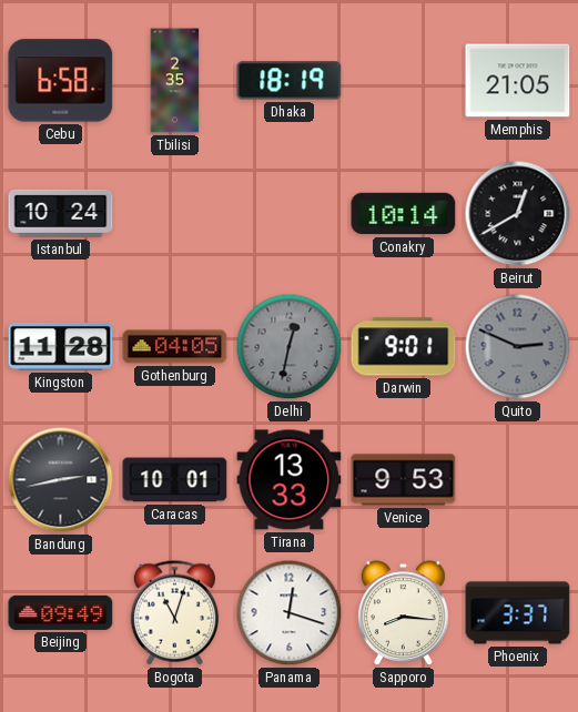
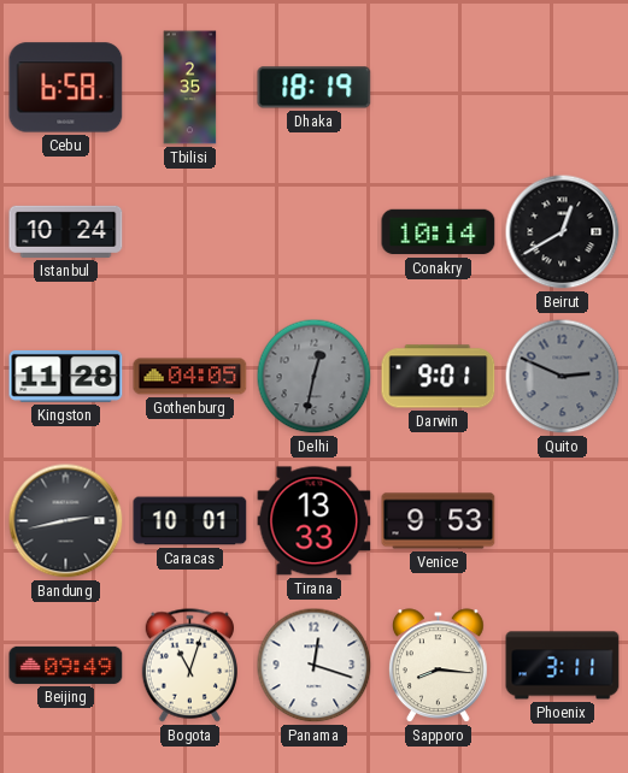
Memphis: 21:05 -> none
Phoenix: 3:37 -> 3:11
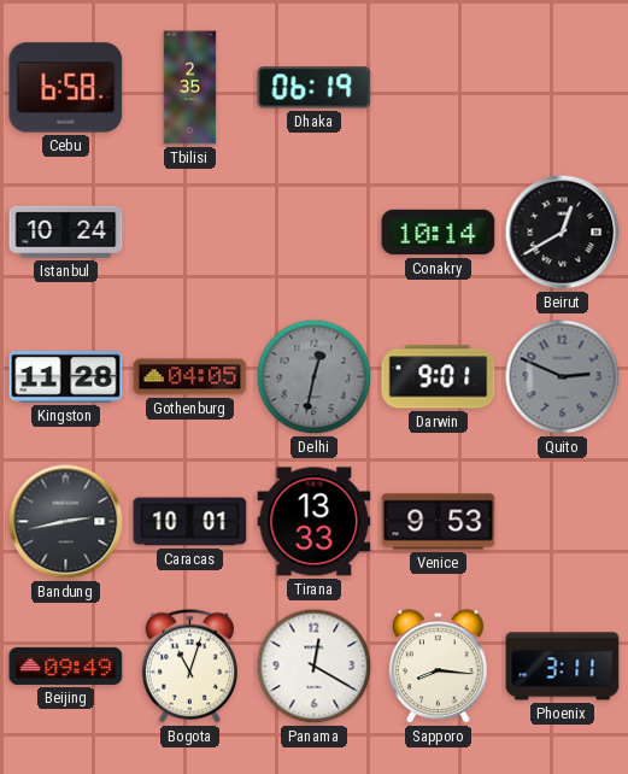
Dhaka: 18:19 -> 06:19
Panama: 12:18 -> 12:20
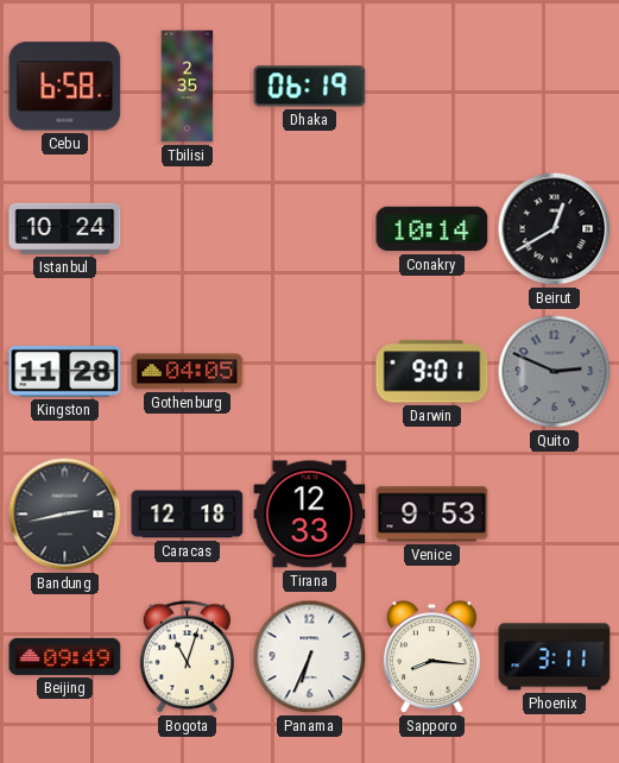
Delhi: 12:32 -> none
Caracas: 10:01 -> 12:18
Tirana: 13:33 -> 12:33
Panama: 12:20 -> 6:34
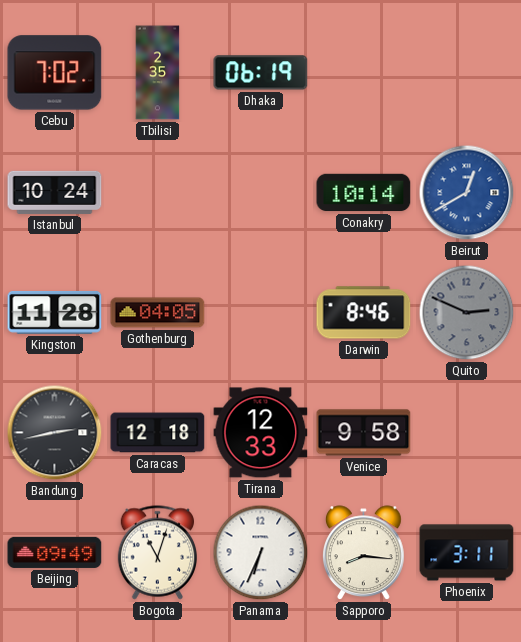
Cebu: 6:58 -> 7:02
Beirut dial: black -> blue
Darwin: 9:01 -> 8:46
Venice: 9:53 -> 9:58
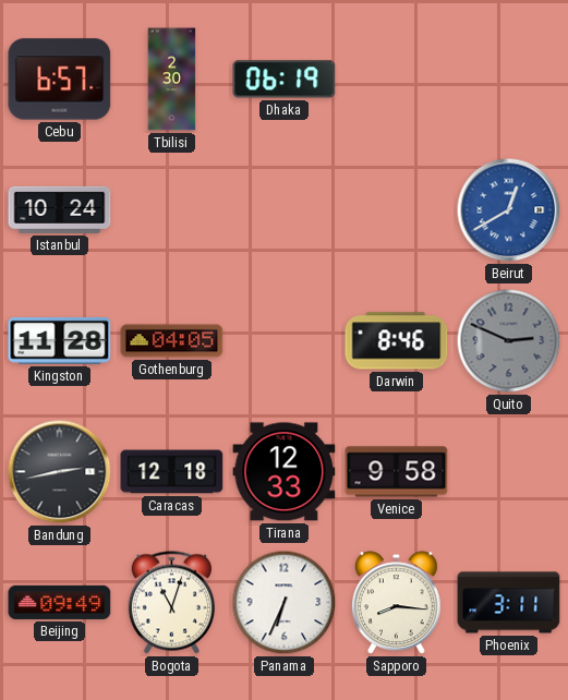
Cebu: 7:02 -> 6:57
Tbilisi: 2:35 -> 2:30
Conakry: 10:14 -> none
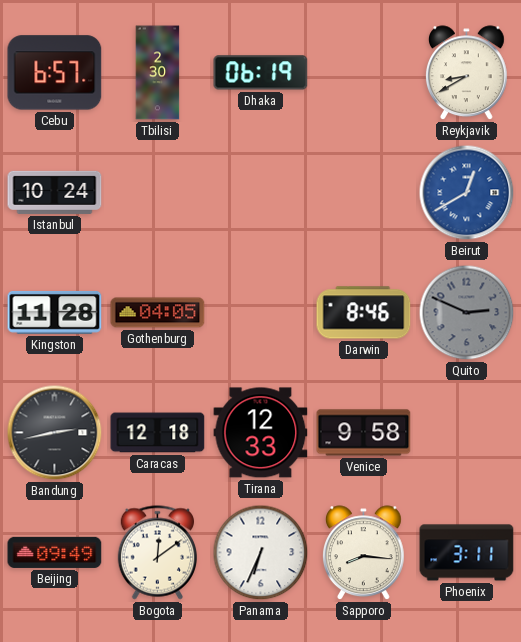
Reykjavik: none -> 8:40
Bogota: 11:03 -> 12:09
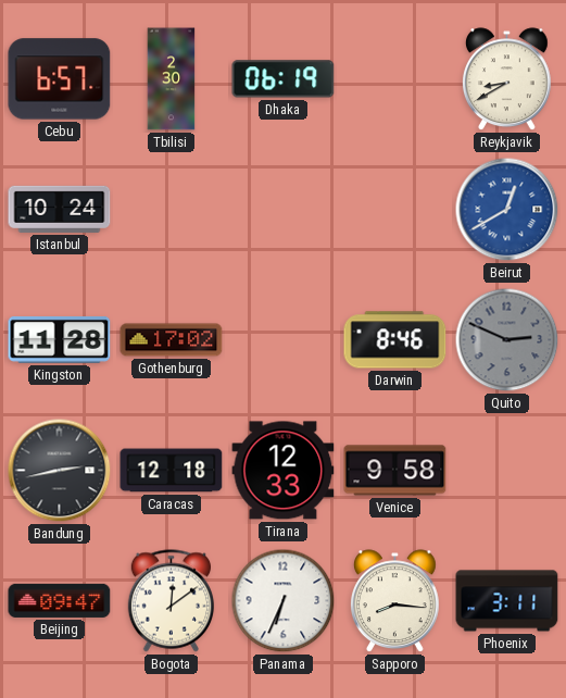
Gothenburg: 04:05 -> 17:02
Beijing: 09:49 -> 09:47
